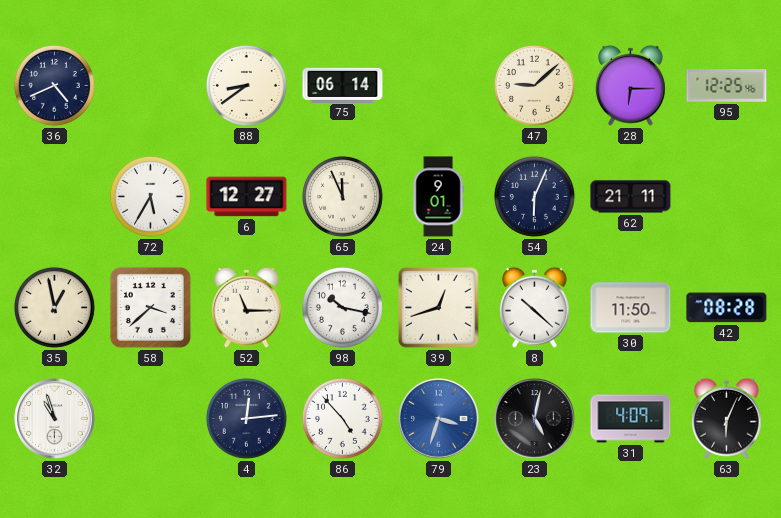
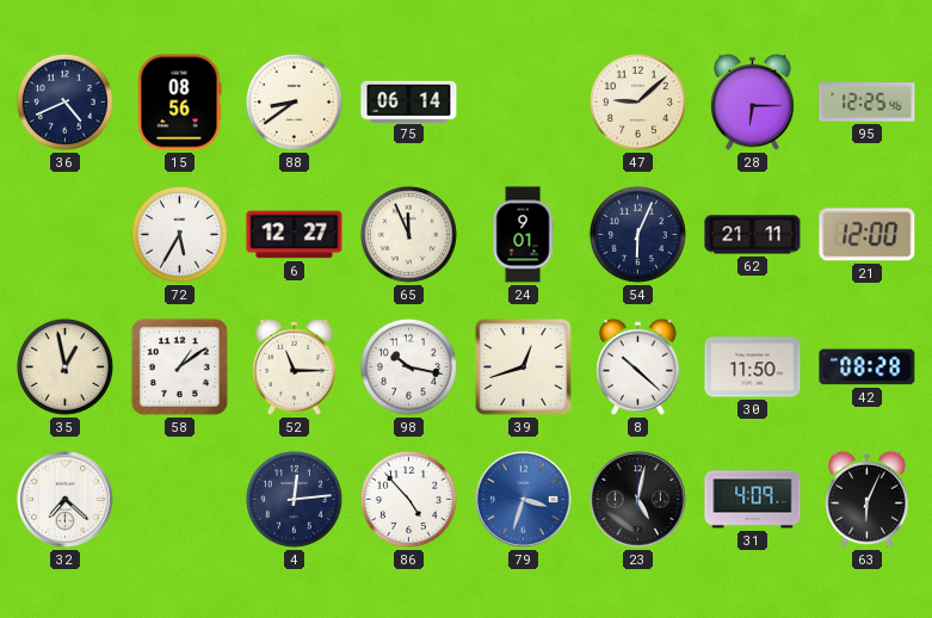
15: none -> 08:56
21: none -> 12:00
58: 3:38 -> 1:09
32: 10:57 -> 7:22
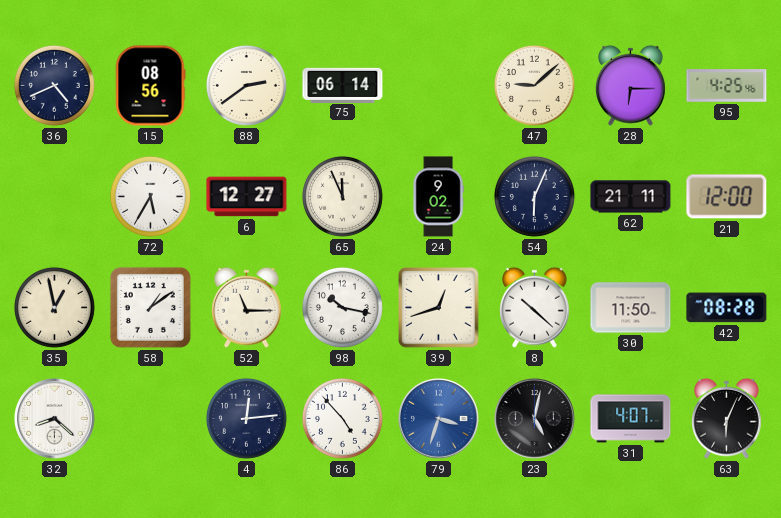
88: 8:39 -> 2:39
95: 12:25 -> 4:25
24: 9:01 -> 9:02
32: 7:22 -> 8:22
31: 4:09 -> 4:07
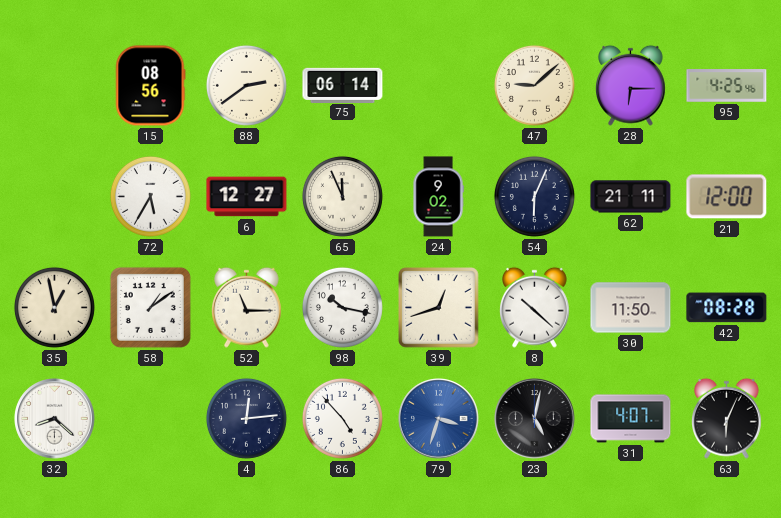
36: 4:41 -> none
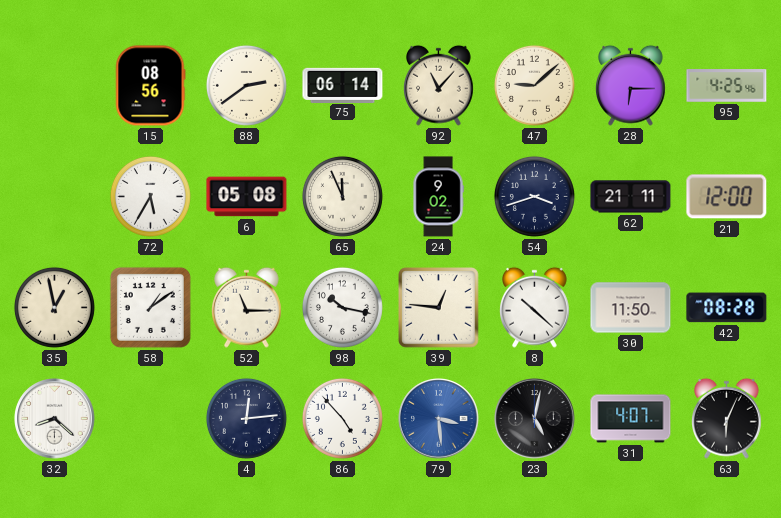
92: none -> 11:07
6: 12:27 -> 05:08
54: 6:04 -> 3:42
39: 12:42 -> 12:46
79: 3:33 -> 3:29
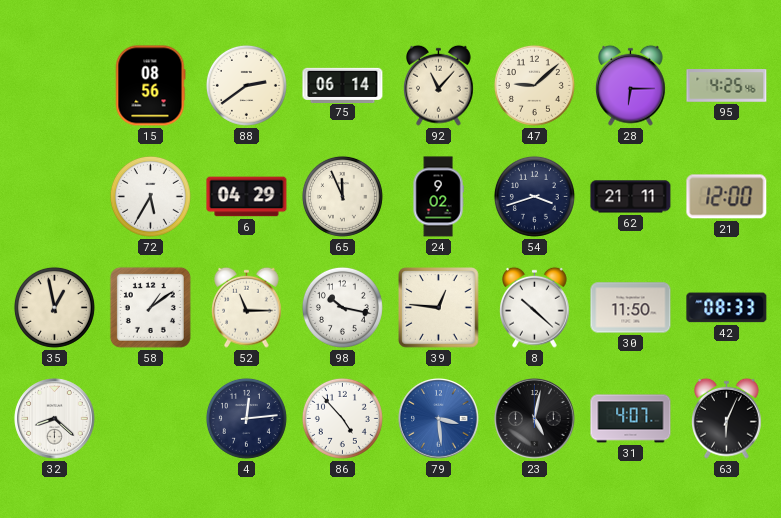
6: 05:08 -> 04:29
42: 08:28 -> 08:33
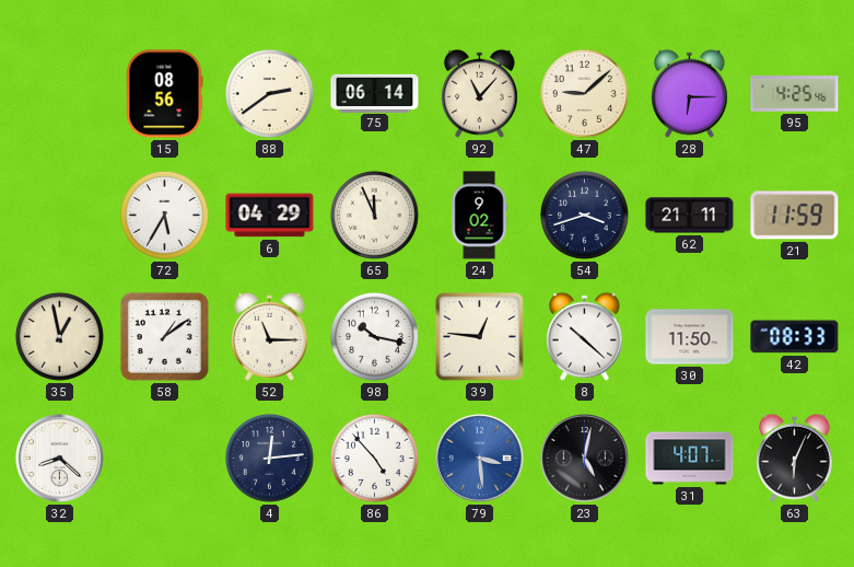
21: 12:00 -> 11:59
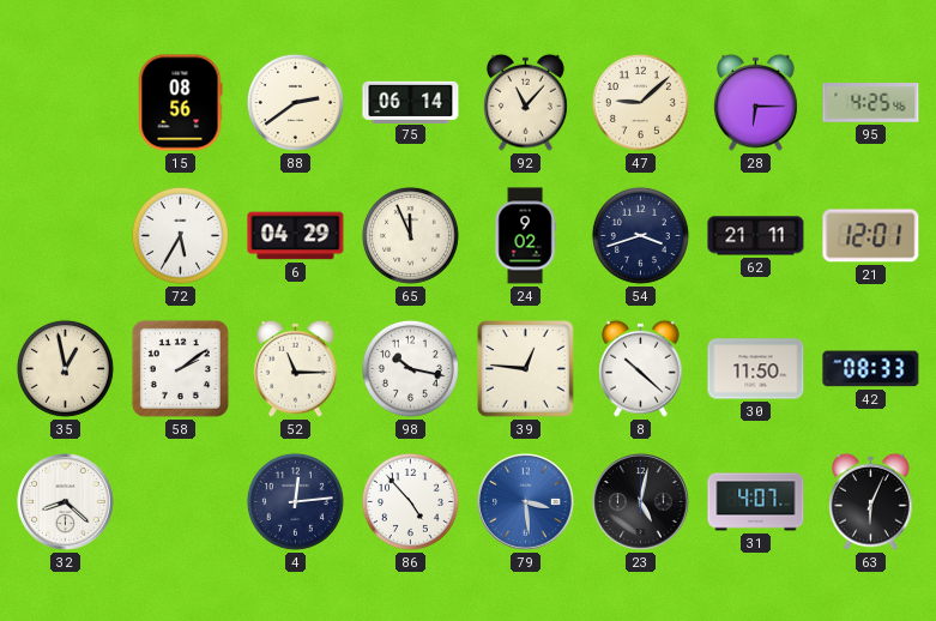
21: 11:59 -> 12:01
58: 1:09 -> 2:09
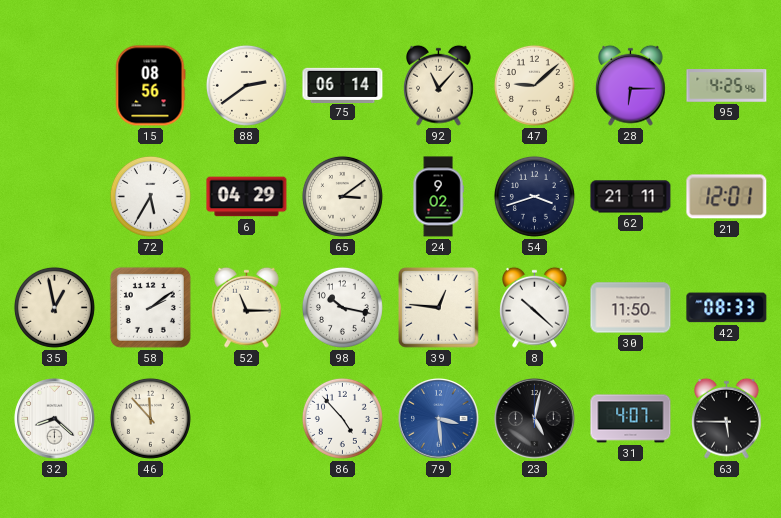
65: 11:56 -> 3:09
46: none -> 11:53
4: 12:14 -> none
63: 6:04 -> 5:45
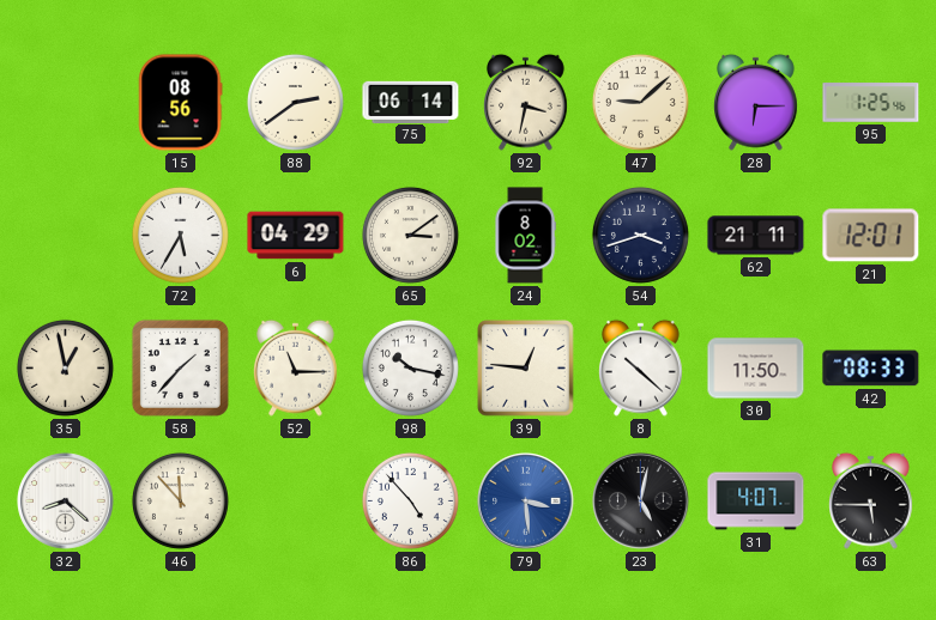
92: 11:07 -> 3:32
95: 4:25 -> 1:25
24: 9:02 -> 8:02
58: 2:09 -> 1:37
